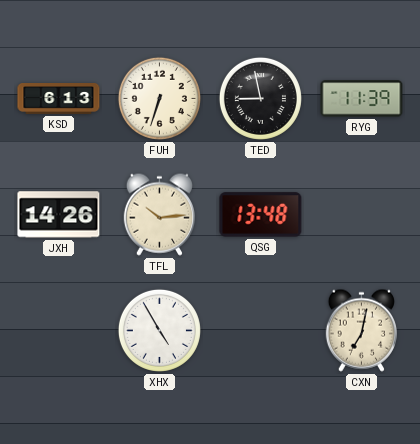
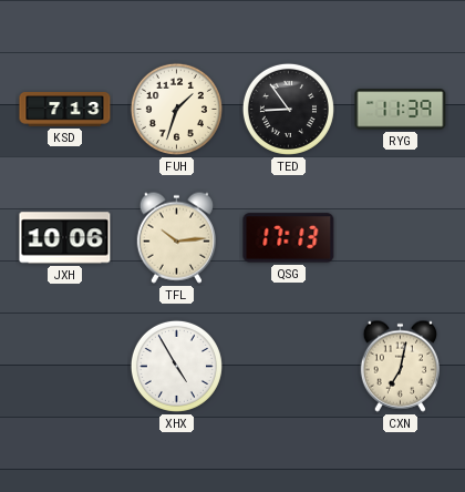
KSD: 6:13 -> 7:13
FUH: 6:33 -> 1:33
TED: 8:58 -> 8:54
JXH: 14:26 -> 10:06
QSG: 13:48 -> 17:13
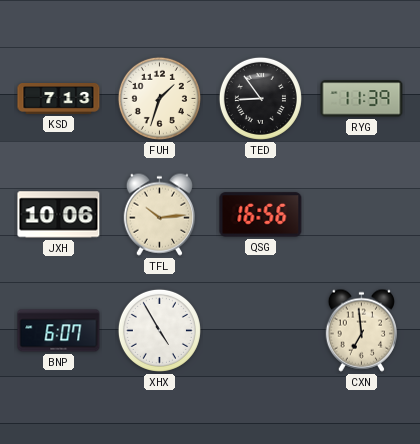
QSG: 17:13 -> 16:56
BNP: none -> 6:07
CXN: 7:02 -> 6:59
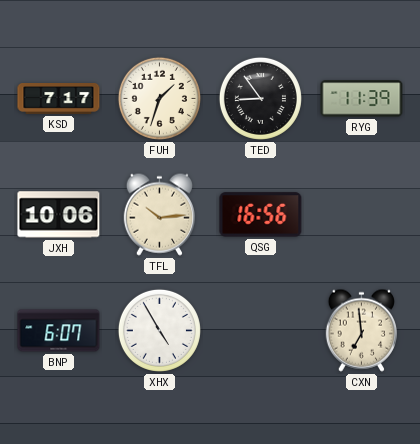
KSD: 7:13 -> 7:17
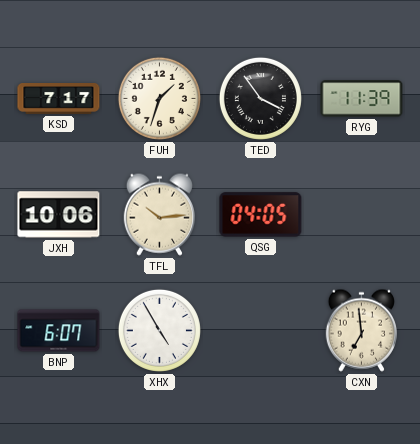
TED: 8:54 -> 3:54
QSG: 16:56 -> 04:05
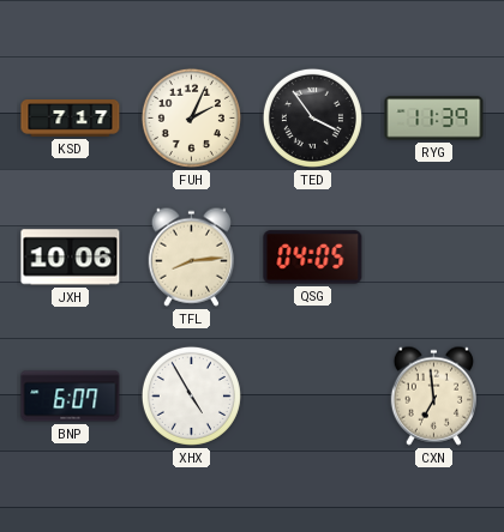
FUH: 1:33 -> 2:04
TFL: 10:14 -> 8:14
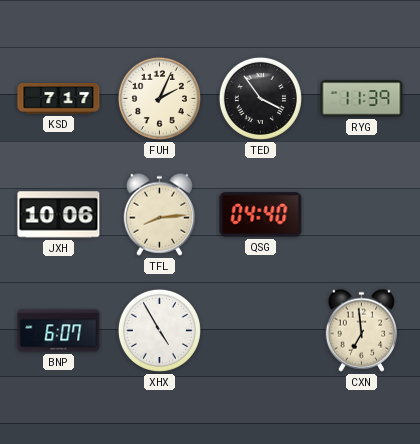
QSG: 04:05 -> 04:40
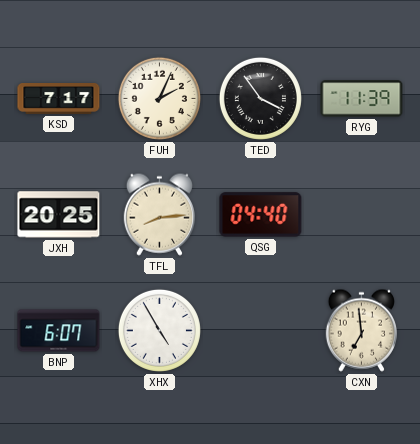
JXH: 10:06 -> 20:25
